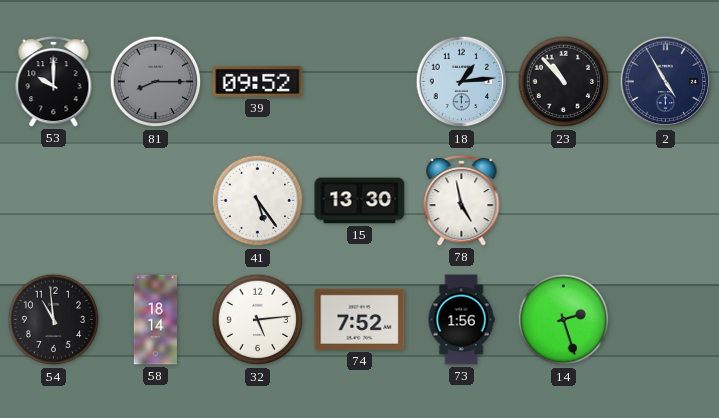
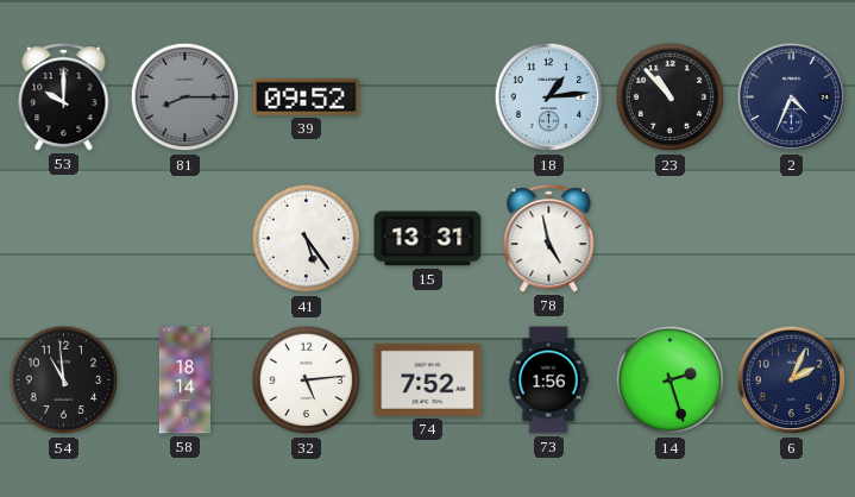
2: 4:55 -> 4:34
15: 13:30 -> 13:31
6: none -> 2:04
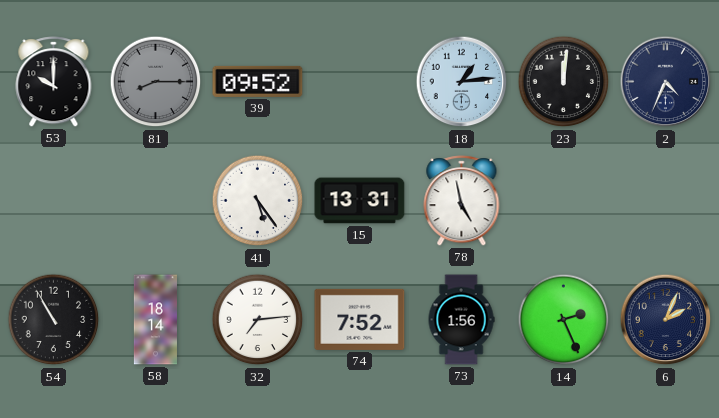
23: 10:53 -> 12:01
54: 10:59 -> 10:55
32: 5:14 -> 7:14
14: 2:27 -> 2:26
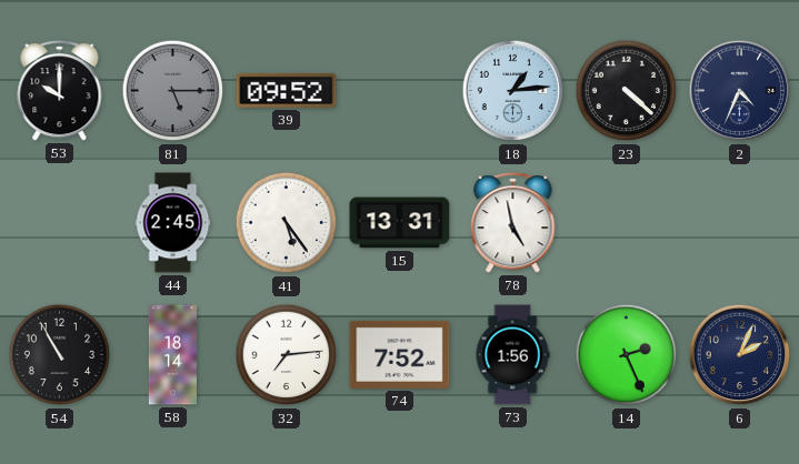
81: 8:15 -> 5:15
23: 12:01 -> 4:22
44: none -> 2:45
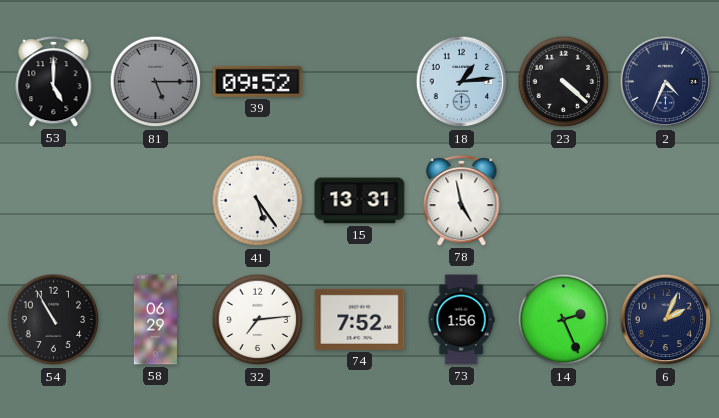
53: 10:00 -> 5:00
44: 2:45 -> none
58: 18:14 -> 06:29
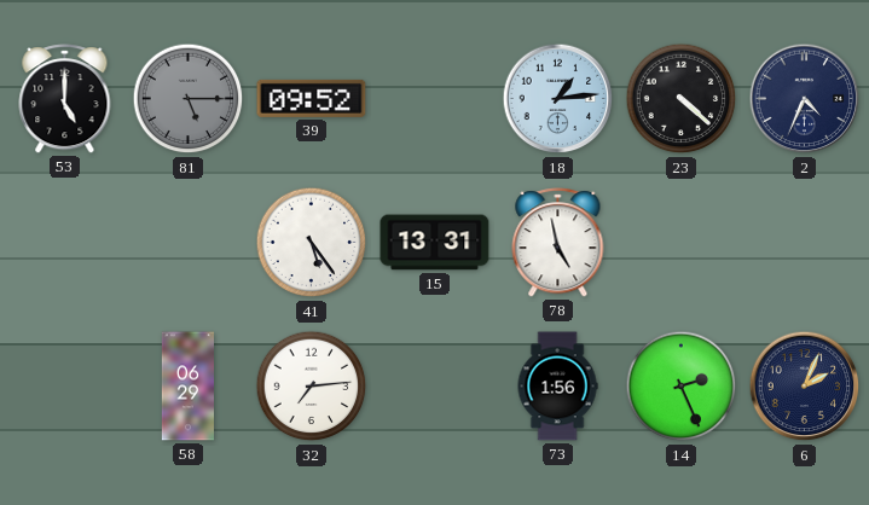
54: 10:55 -> none
74: 7:52 -> none
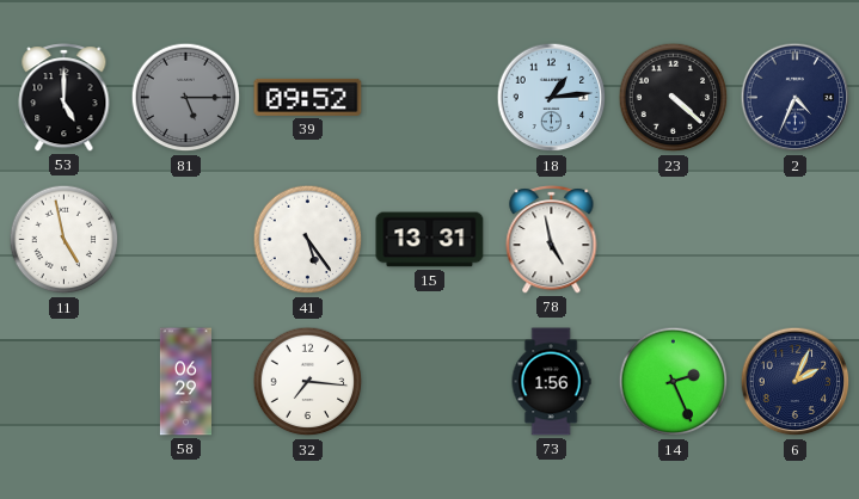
11: none -> 4:58
32: 7:14 -> 7:16
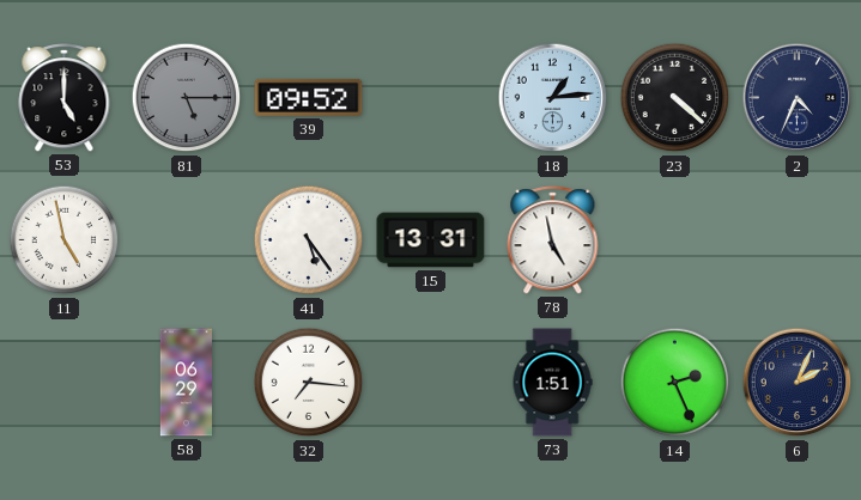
73: 1:56 -> 1:51
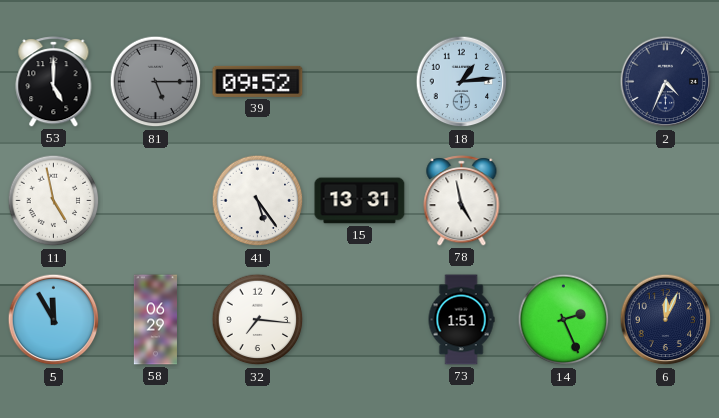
23: 4:22 -> none
5: none -> 11:55
6: 2:04 -> 12:04
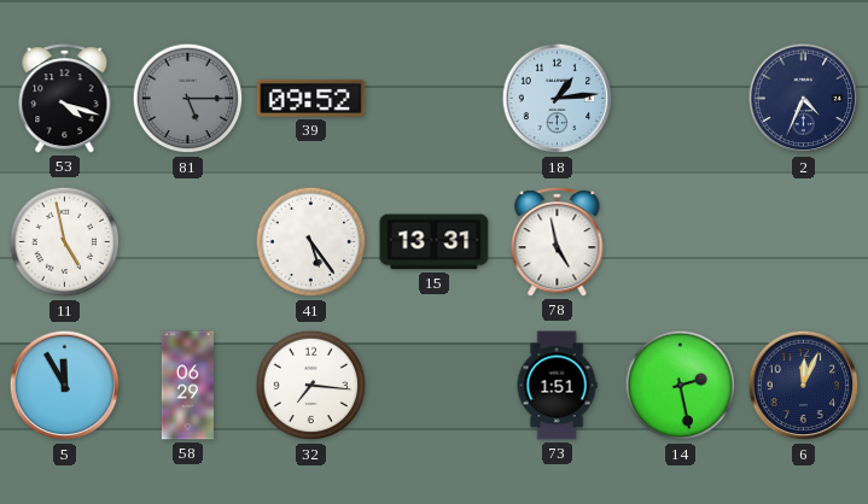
53: 5:00 -> 4:18
14: 2:26 -> 2:28
